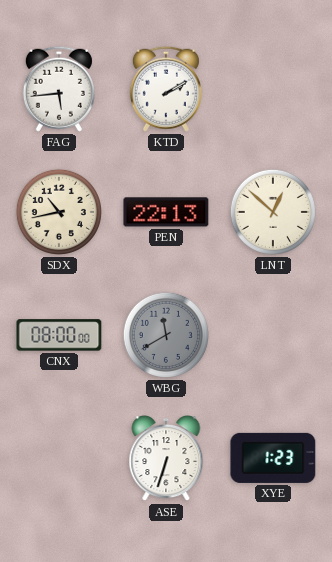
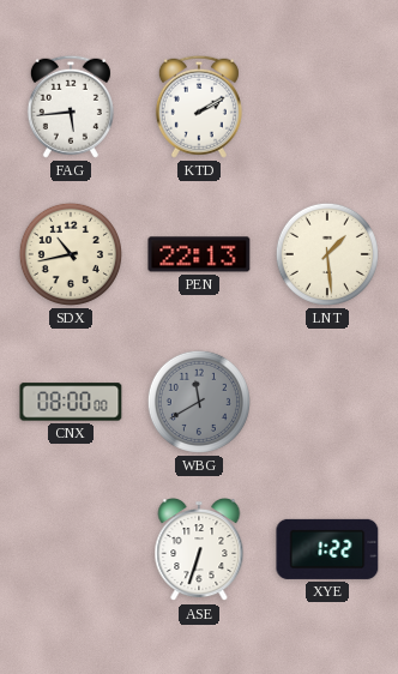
LNT: 12:52 -> 1:29
XYE: 1:23 -> 1:22
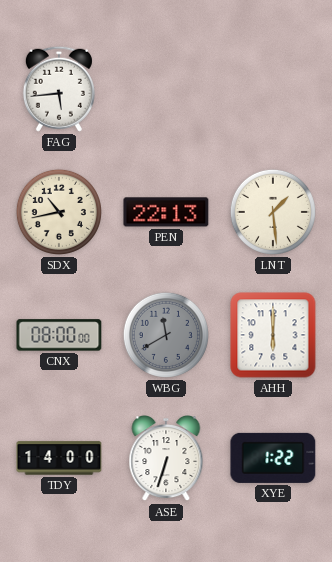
KTD: 2:10 -> none
AHH: none -> 6:00
TDY: none -> 14:00
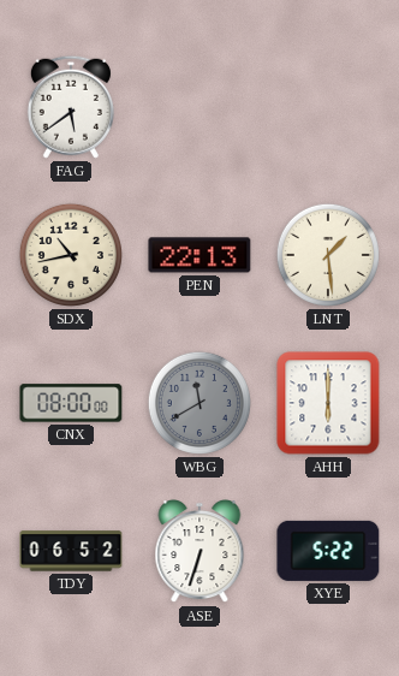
FAG: 5:44 -> 5:39
TDY: 14:00 -> 06:52
XYE: 1:22 -> 5:22
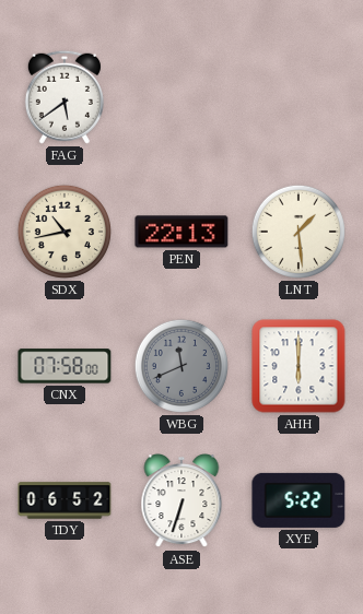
CNX: 08:00 -> 07:58
WBG: 11:40 -> 11:41
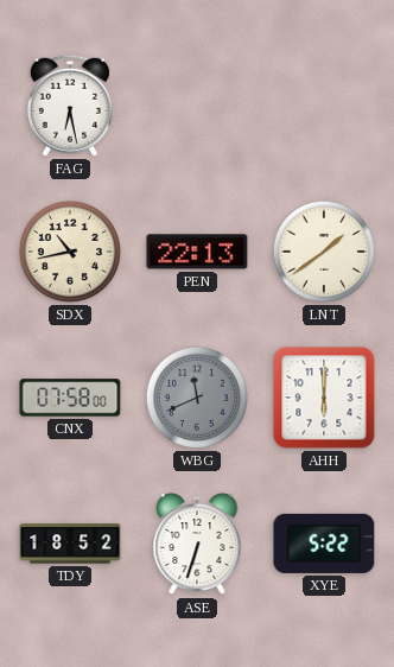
FAG: 5:39 -> 6:28
LNT: 1:29 -> 1:39
TDY: 06:52 -> 18:52
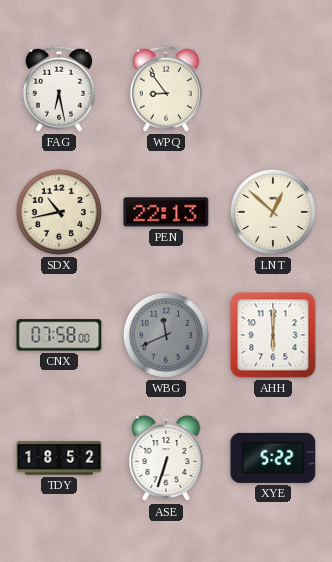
WPQ: none -> 8:54
LNT: 1:39 -> 12:52
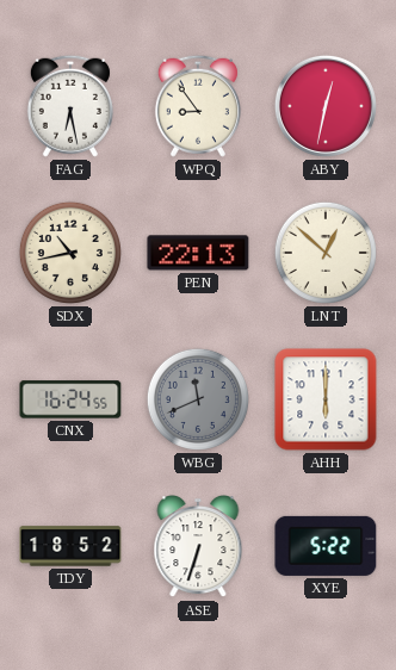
ABY: none -> 12:32
CNX: 07:58 -> 16:24
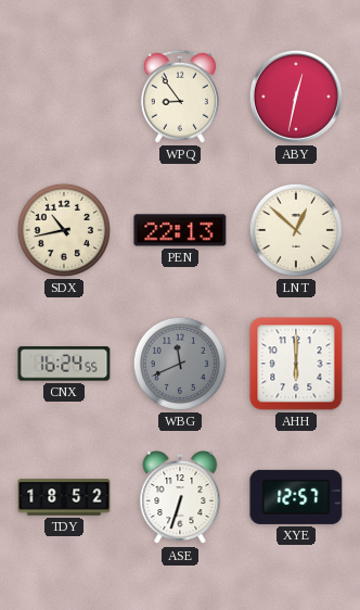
FAG: 6:28 -> none
XYE: 5:22 -> 12:57
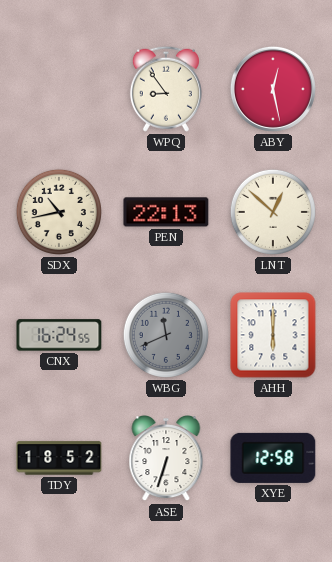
ABY: 12:32 -> 12:28
XYE: 12:57 -> 12:58
